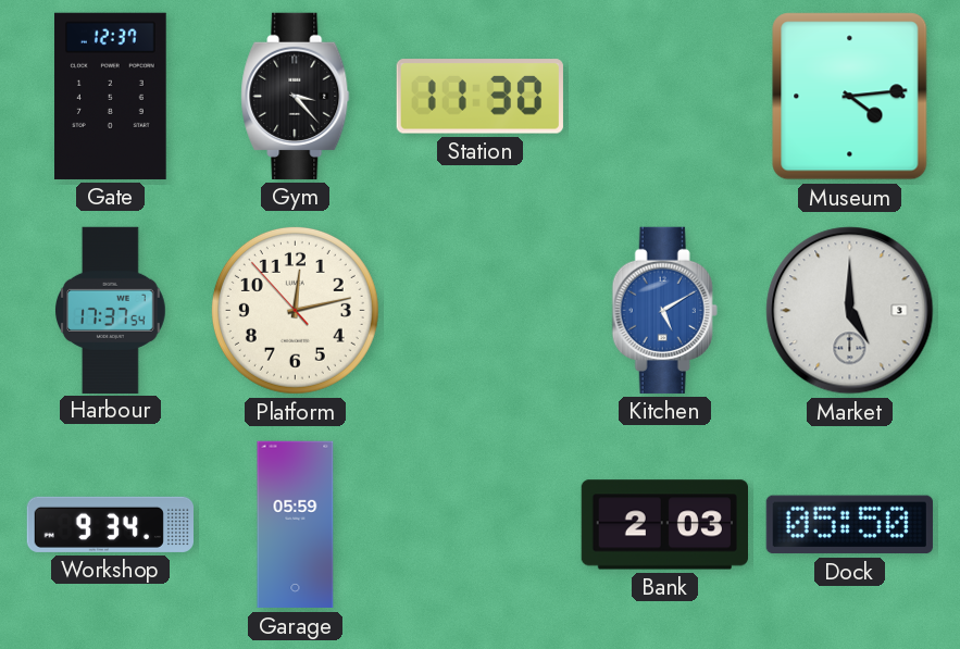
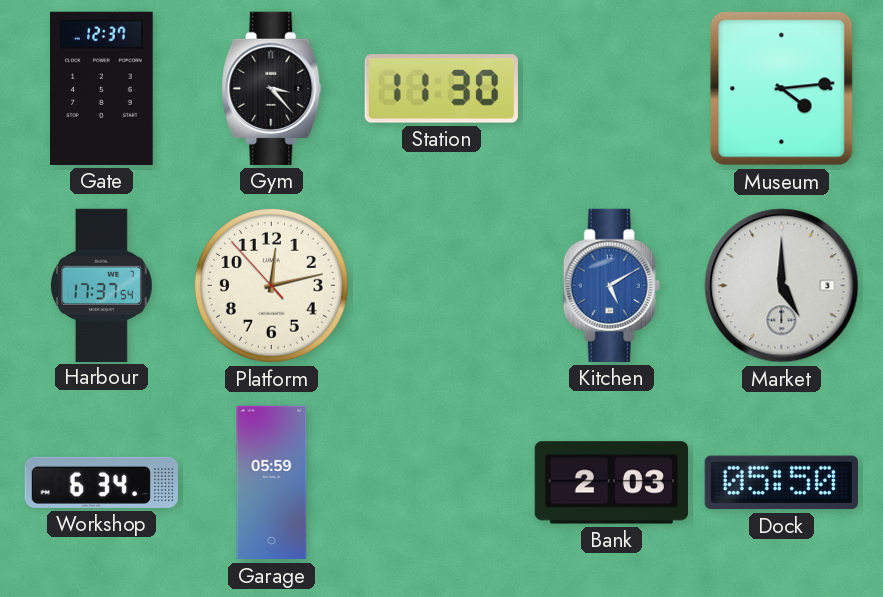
Workshop: 9:34 -> 6:34
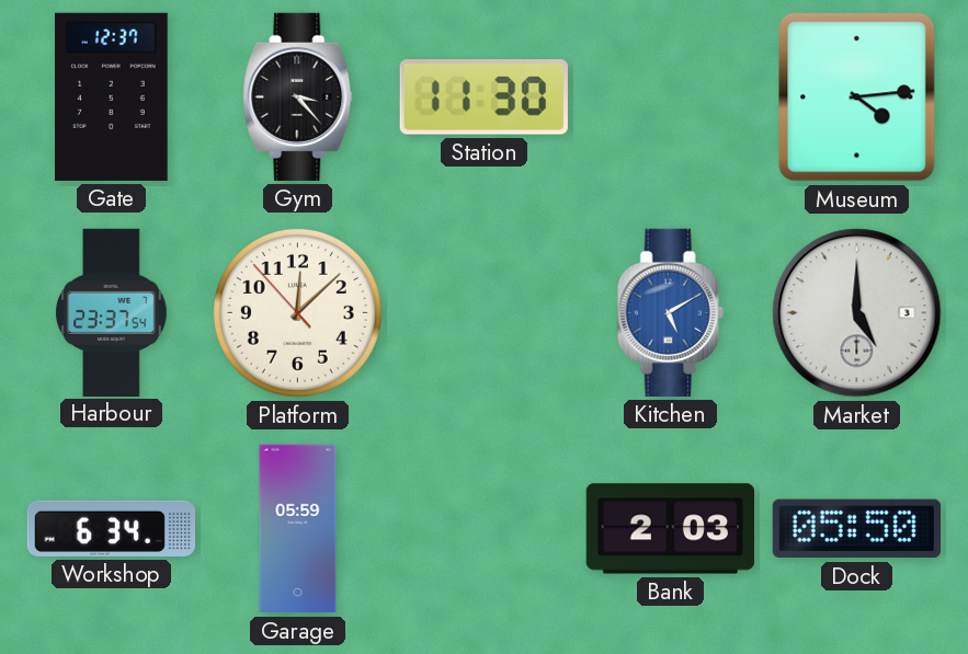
Harbour: 17:37 -> 23:37
Platform: 12:12 -> 12:07
